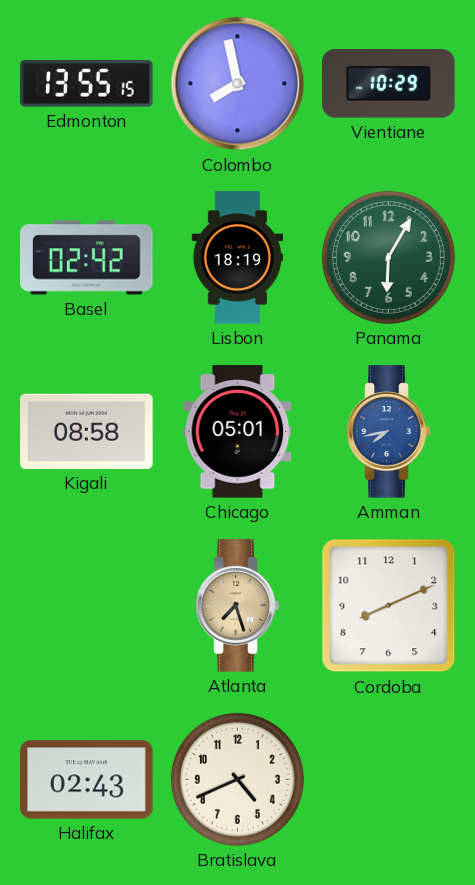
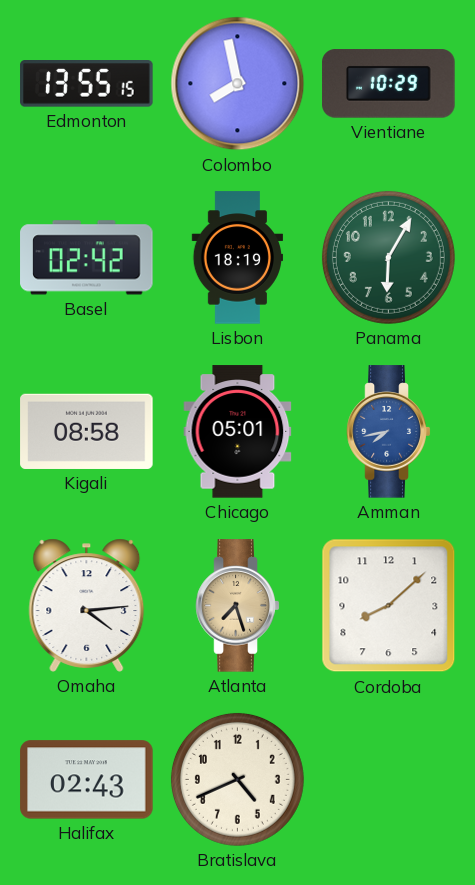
Omaha: none -> 4:14
Cordoba: 8:11 -> 8:08
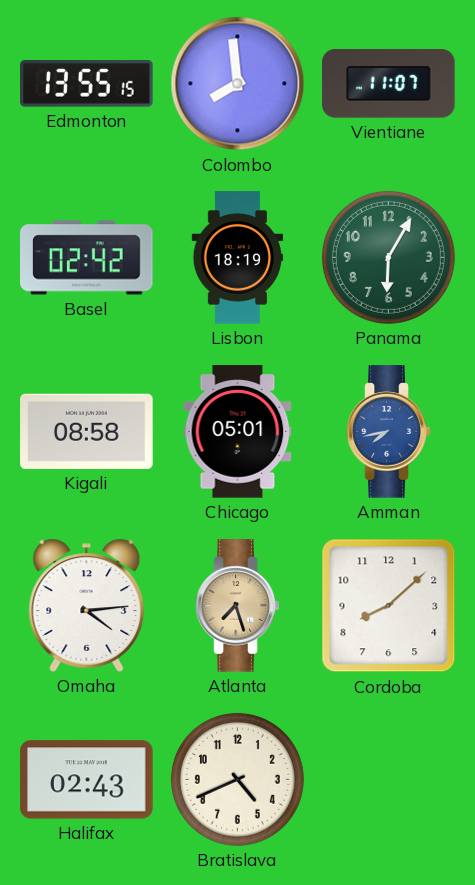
Colombo: 7:58 -> 7:59
Vientiane: 10:29 -> 11:07
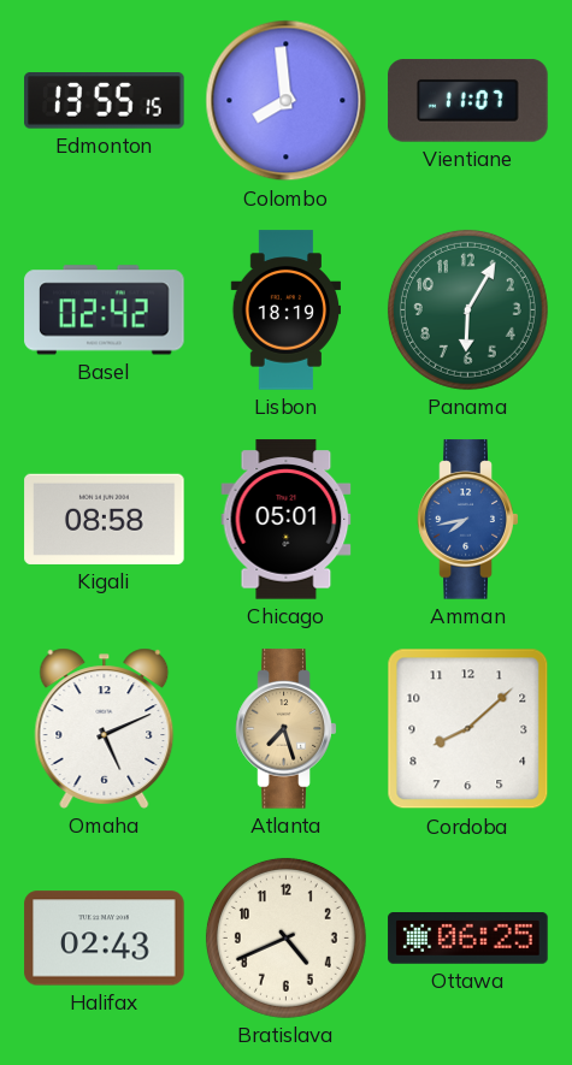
Omaha: 4:14 -> 5:11
Ottawa: none -> 06:25
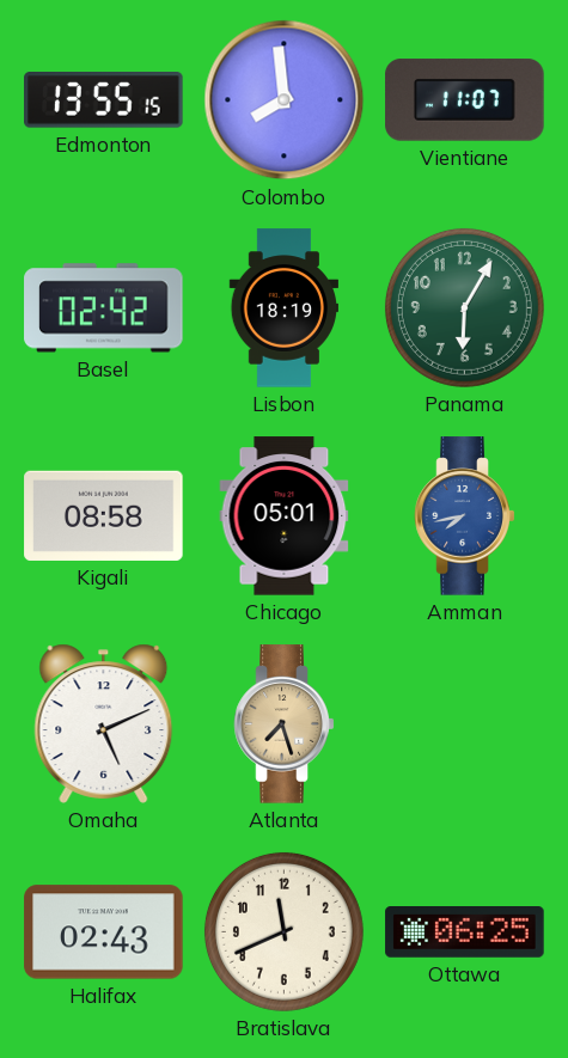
Cordoba: 8:08 -> none
Bratislava: 4:41 -> 11:41
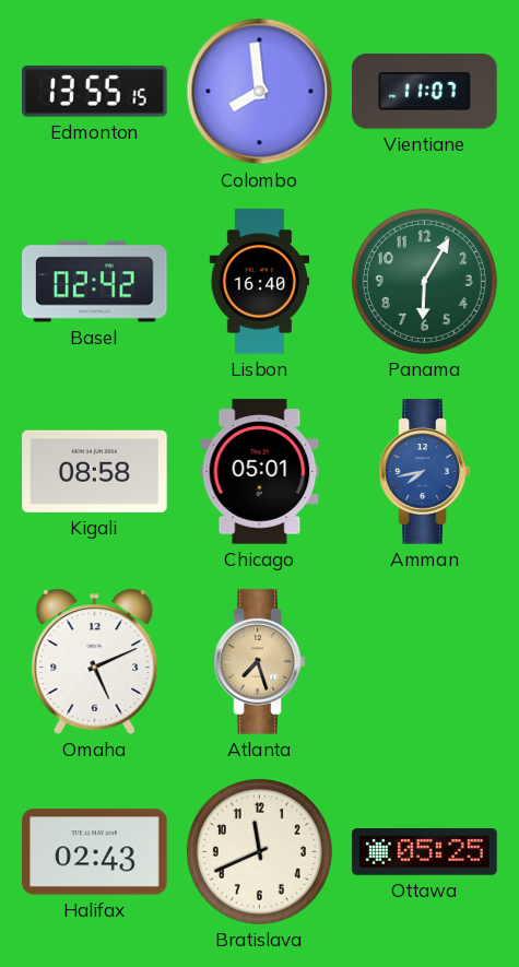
Lisbon: 18:19 -> 16:40
Ottawa: 06:25 -> 05:25
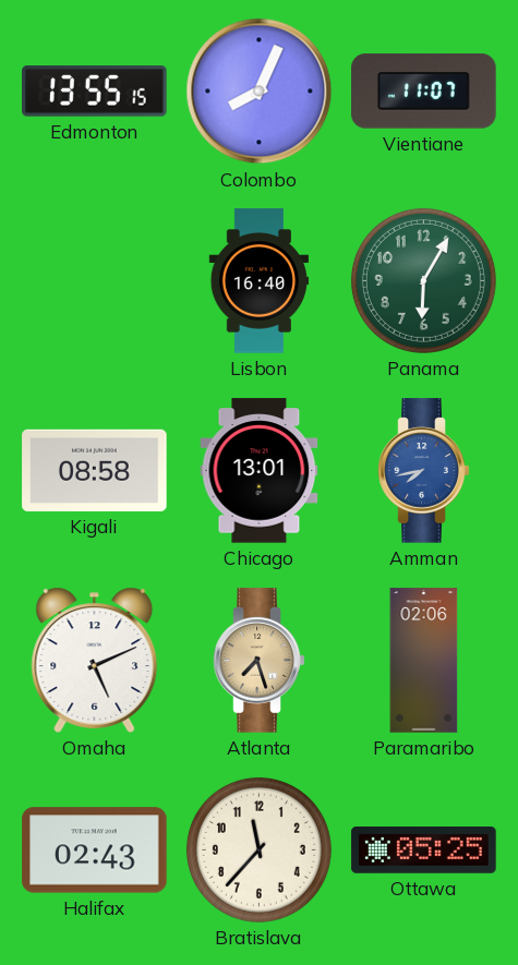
Colombo: 7:59 -> 8:04
Basel: 02:42 -> none
Chicago: 05:01 -> 13:01
Paramaribo: none -> 02:06
Bratislava: 11:41 -> 11:37
